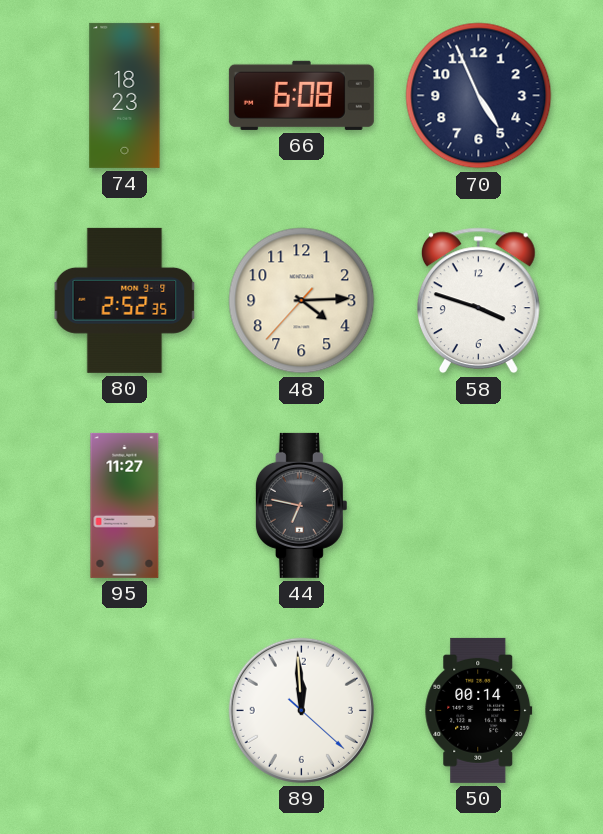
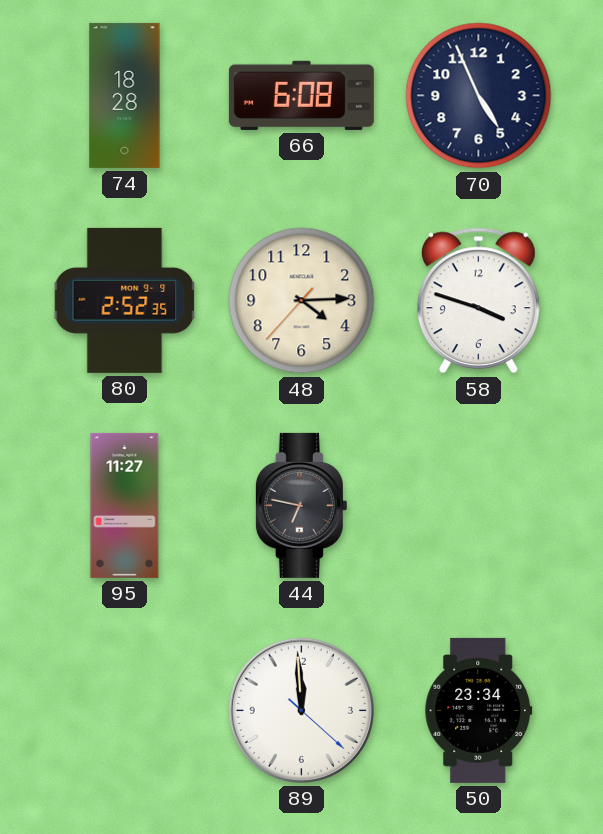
74: 18:23 -> 18:28
50: 00:14 -> 23:34
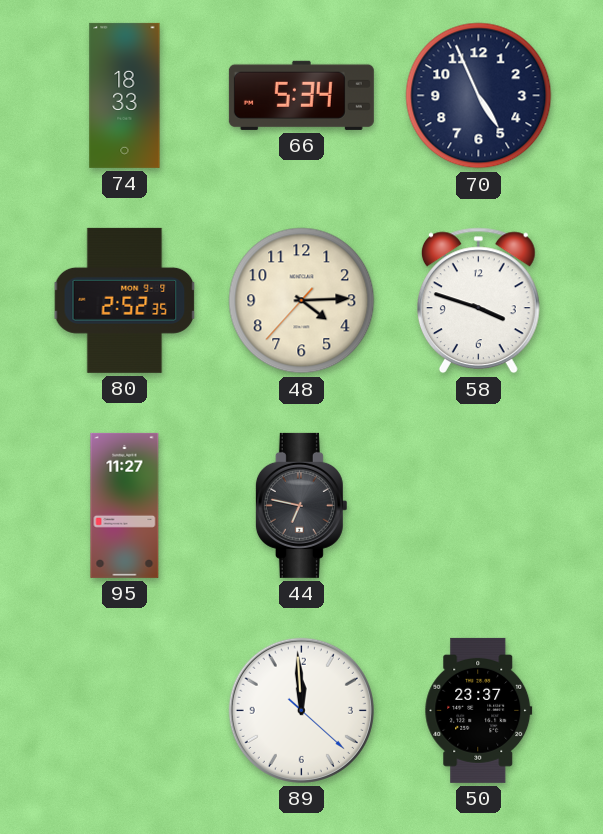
74: 18:28 -> 18:33
66: 6:08 -> 5:34
50: 23:34 -> 23:37
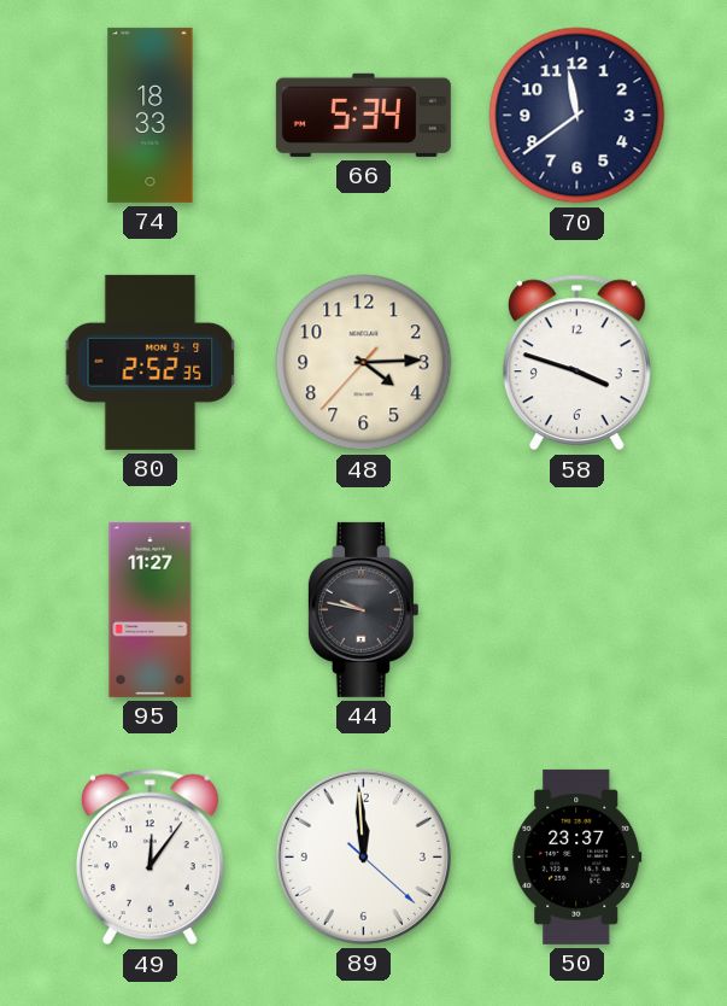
70: 4:56 -> 11:39
44: 6:47 -> 9:47
49: none -> 12:06
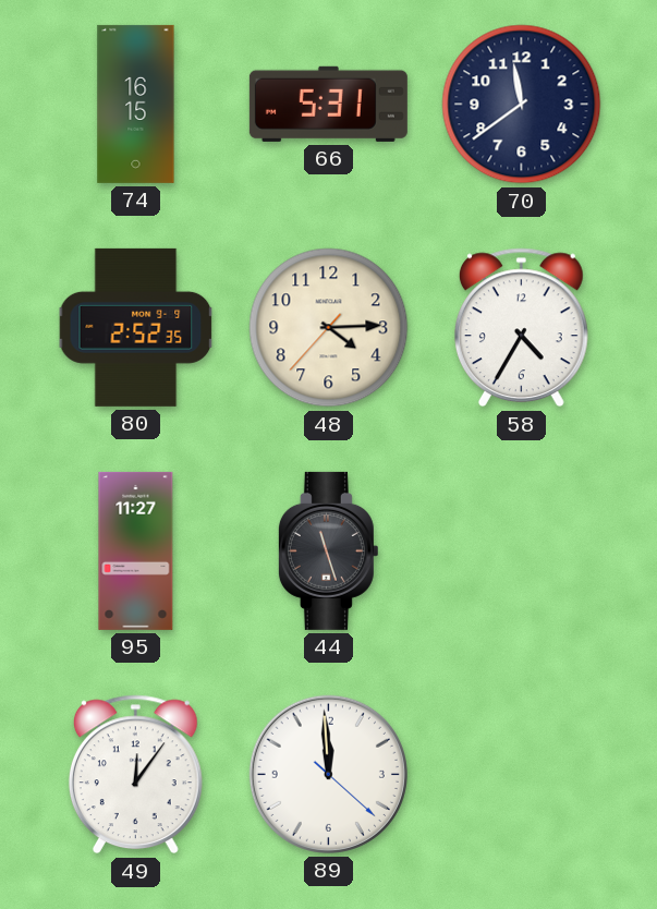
74: 18:33 -> 16:15
66: 5:34 -> 5:31
58: 3:48 -> 4:35
44: 9:47 -> 11:27
50: 23:37 -> none
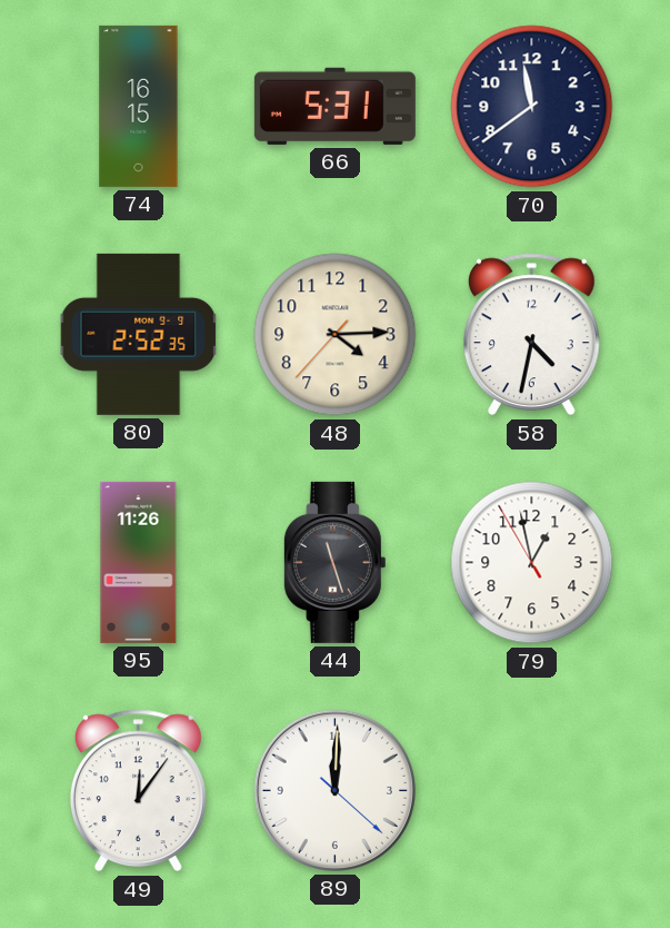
58: 4:35 -> 4:32
95: 11:27 -> 11:26
79: none -> 12:57
89: 11:59 -> 12:00
